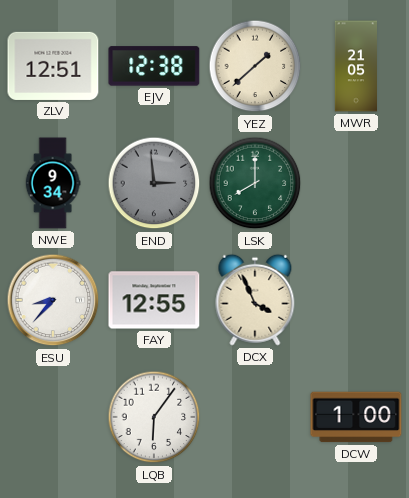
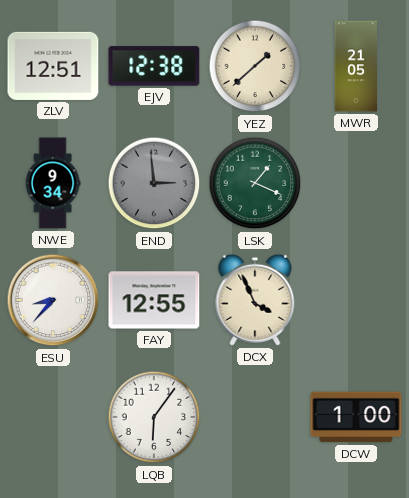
LSK: 8:00 -> 1:19
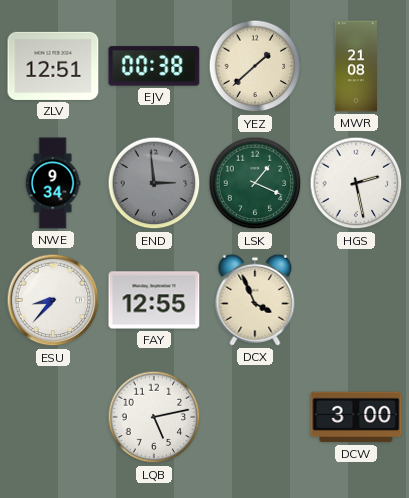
EJV: 12:38 -> 00:38
MWR: 21:05 -> 21:08
HGS: none -> 2:28
LQB: 6:06 -> 5:13
DCW: 1:00 -> 3:00
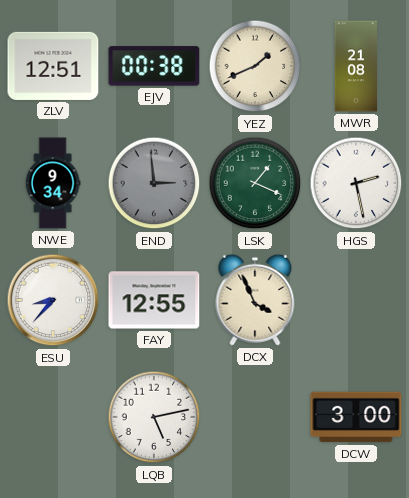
YEZ: 1:38 -> 1:41
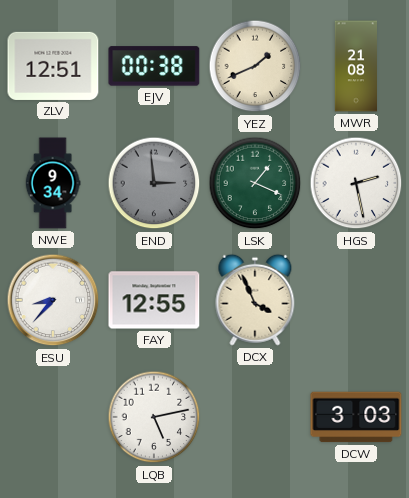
DCW: 3:00 -> 3:03
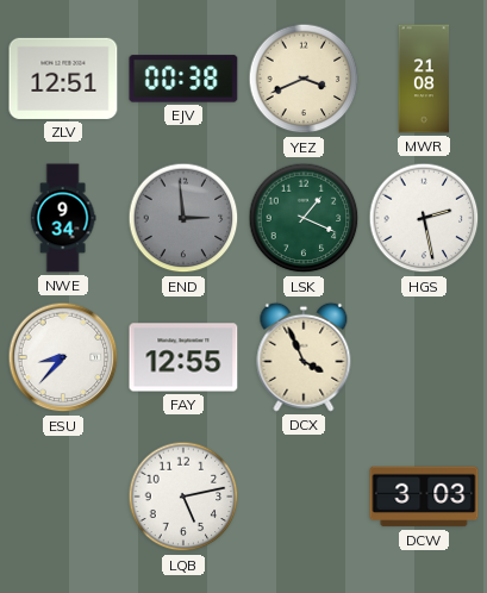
YEZ: 1:41 -> 3:41
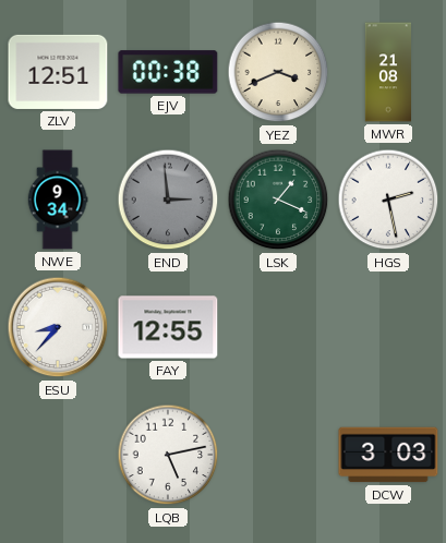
DCX: 3:56 -> none
